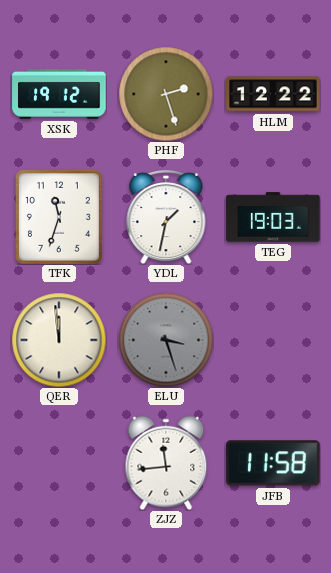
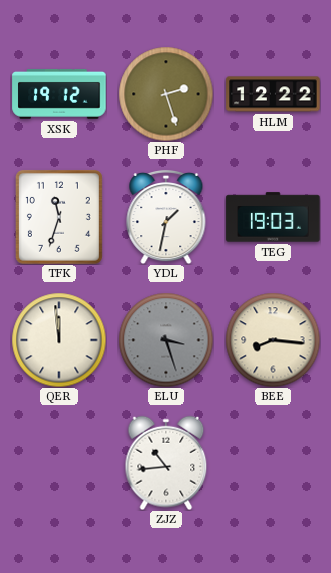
BEE: none -> 8:16
ZJZ: 11:44 -> 10:44
JFB: 11:58 -> none
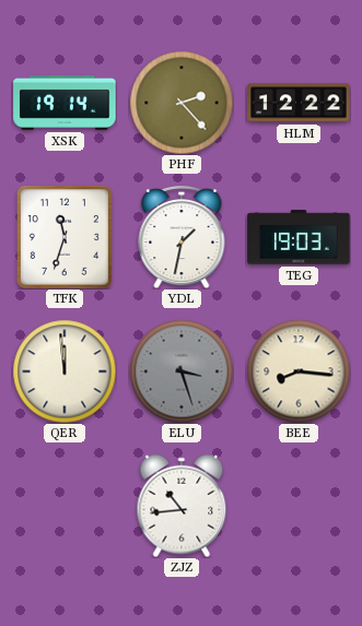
XSK: 19:12 -> 19:14
PHF: 2:27 -> 2:23
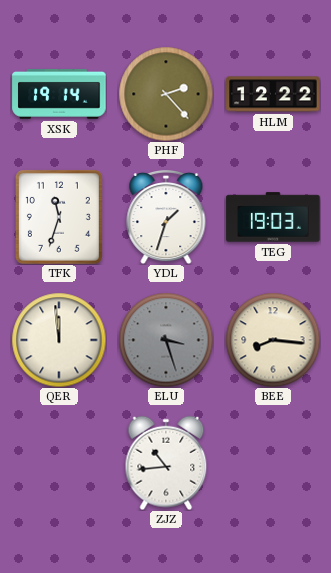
YDL: 1:32 -> 1:33
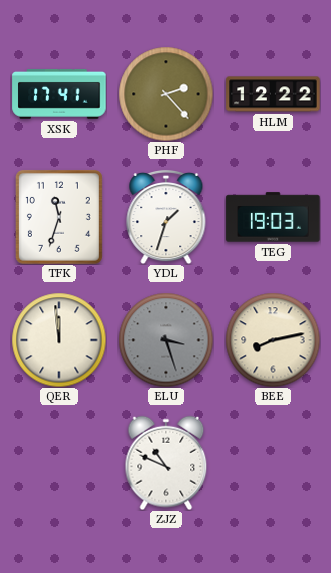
XSK: 19:14 -> 17:41
BEE: 8:16 -> 8:13
ZJZ: 10:44 -> 10:49
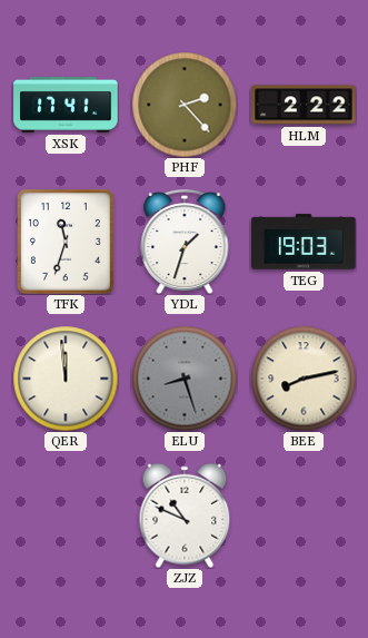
HLM: 12:22 -> 2:22
ELU: 3:27 -> 8:27
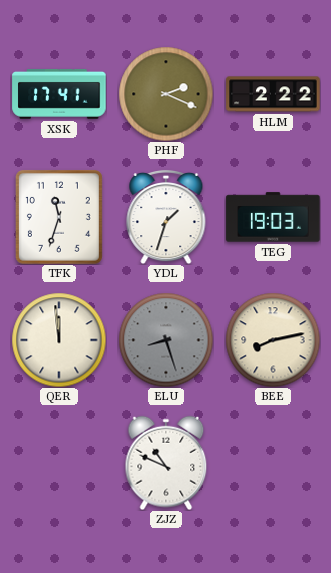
PHF: 2:23 -> 2:19
